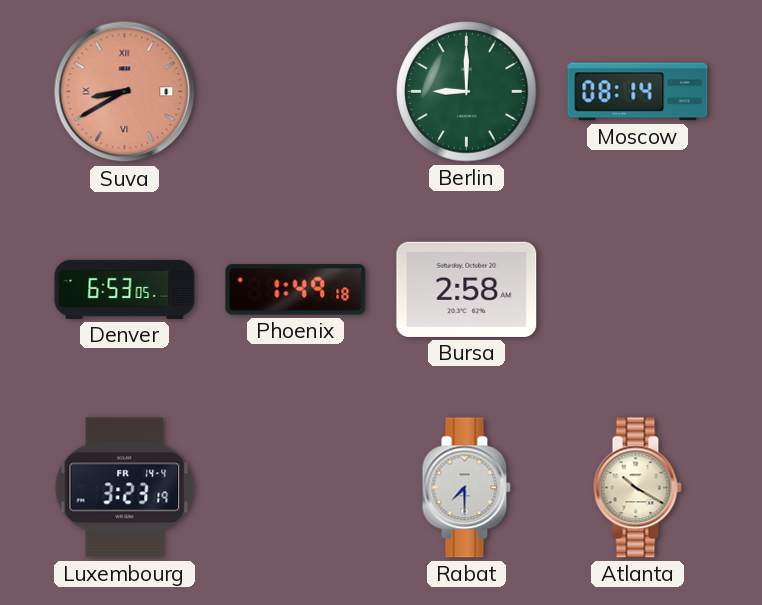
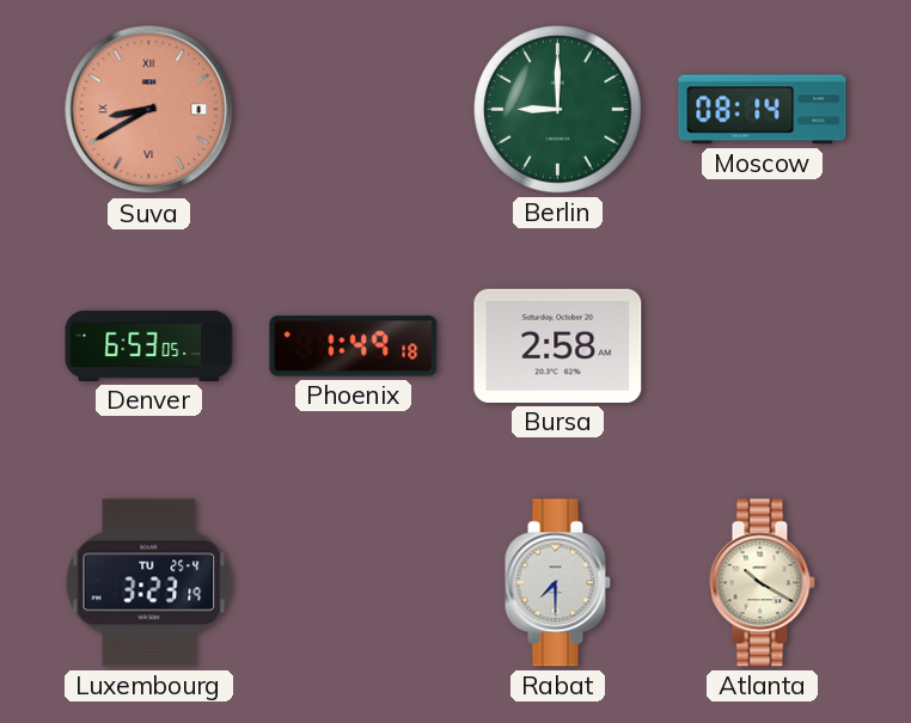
Luxembourg date: FR 14-4 -> TU 25-4
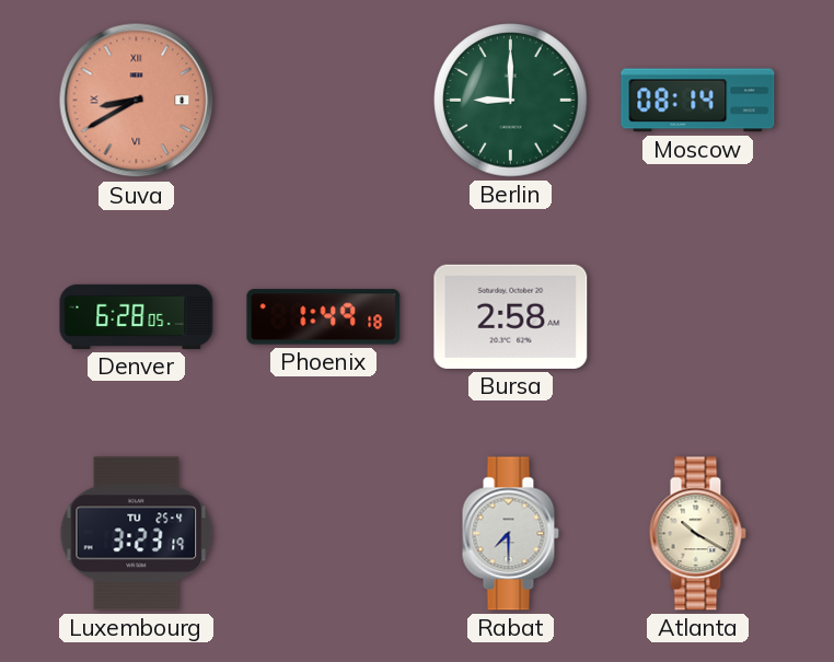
Denver: 6:53 -> 6:28
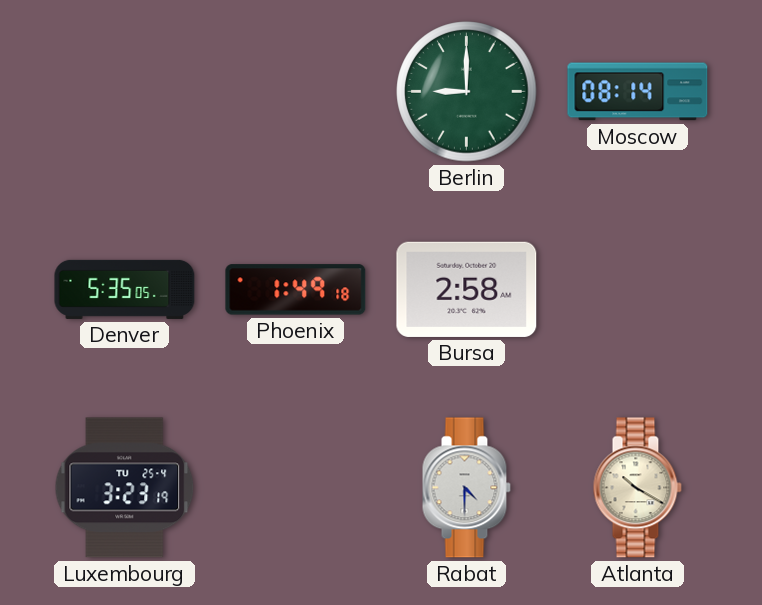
Suva: 8:40 -> none
Denver: 6:28 -> 5:35
Rabat: 7:30 -> 4:30
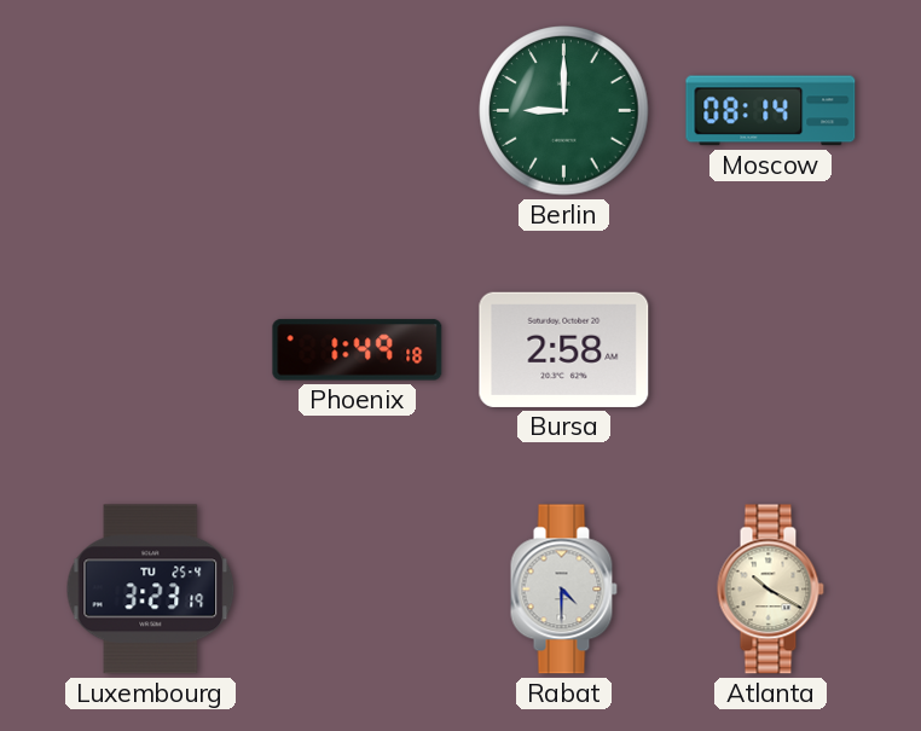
Denver: 5:35 -> none
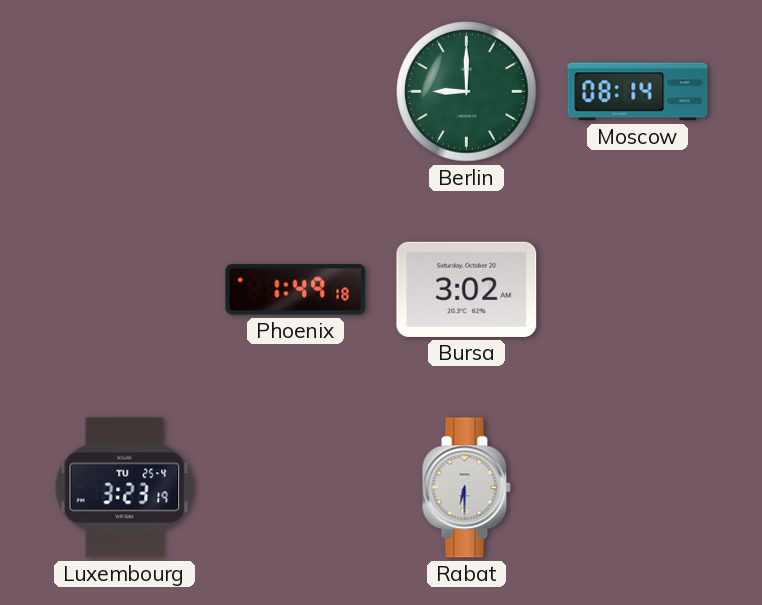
Bursa: 2:58 -> 3:02
Rabat: 4:30 -> 6:30
Atlanta: 10:20 -> none
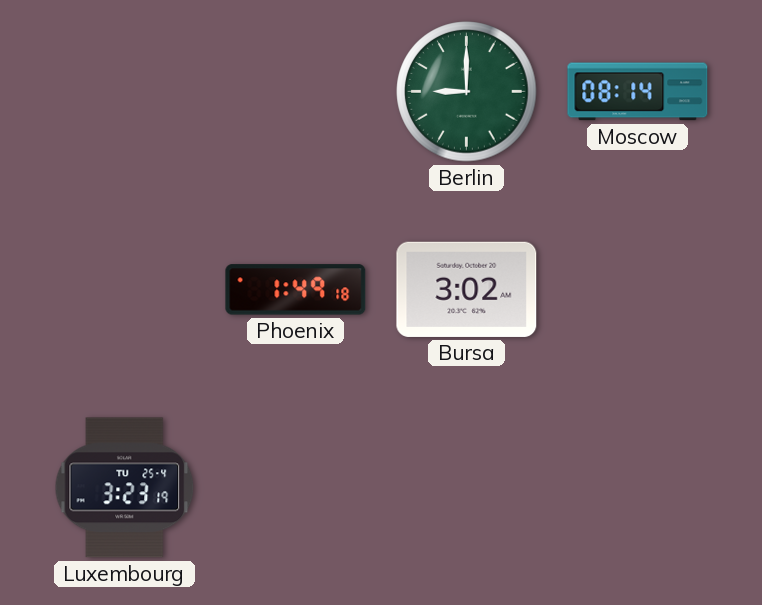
Rabat: 6:30 -> none
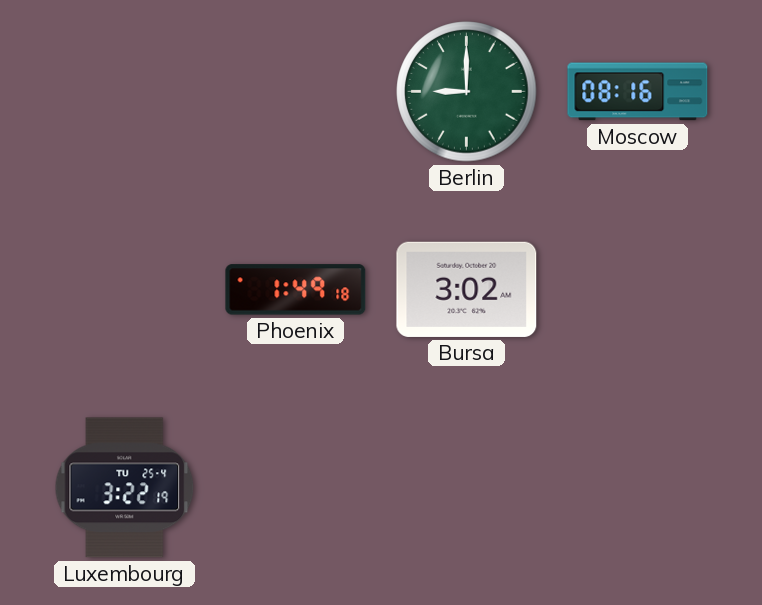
Moscow: 08:14 -> 08:16
Luxembourg: 3:23 -> 3:22
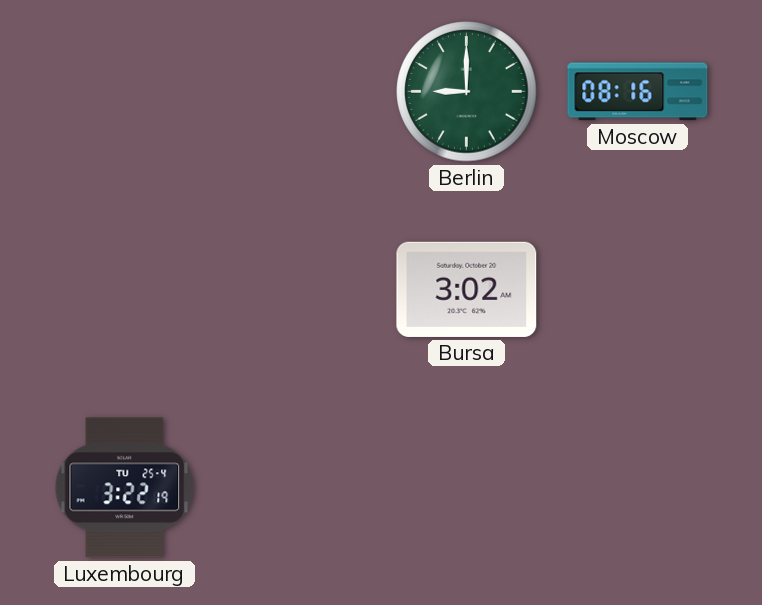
Phoenix: 1:49 -> none
